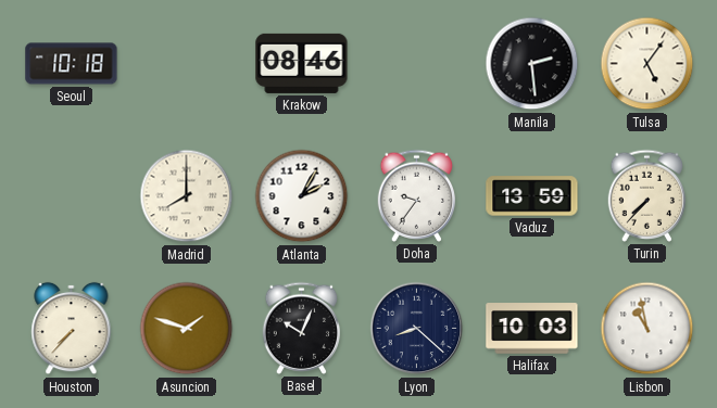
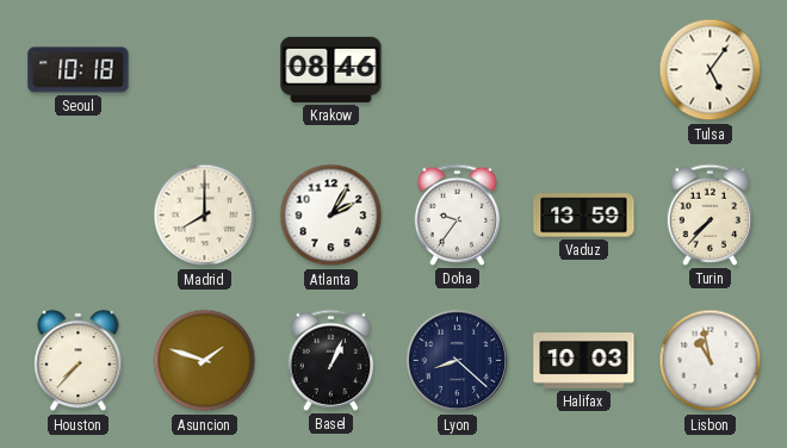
Manila: 2:29 -> none
Basel: 10:04 -> 1:04
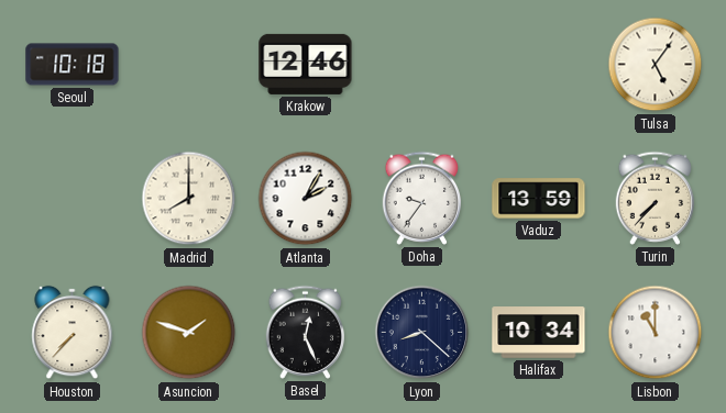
Krakow: 08:46 -> 12:46
Basel: 1:04 -> 12:26
Halifax: 10:03 -> 10:34
Lisbon: 10:58 -> 11:00
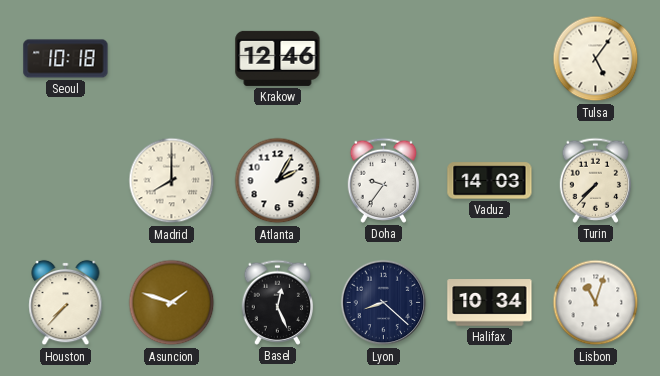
Vaduz: 13:59 -> 14:03
Lisbon: 11:00 -> 11:03
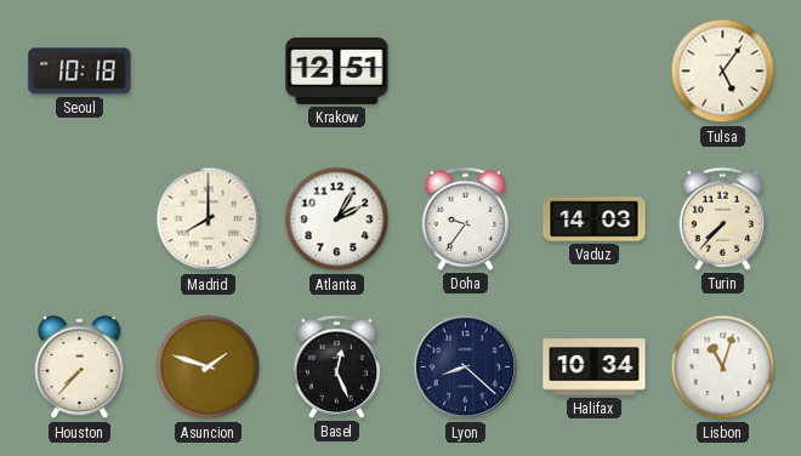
Krakow: 12:46 -> 12:51
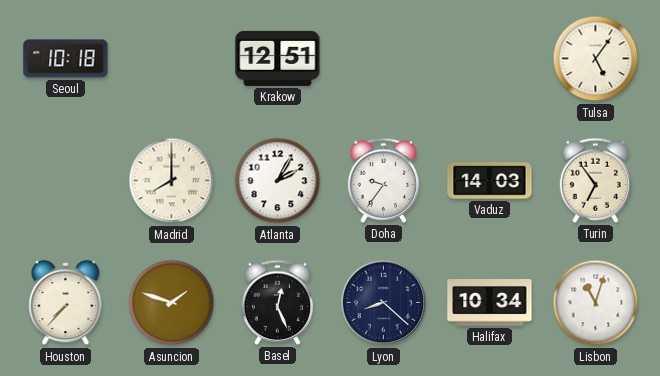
Turin: 7:37 -> 6:54
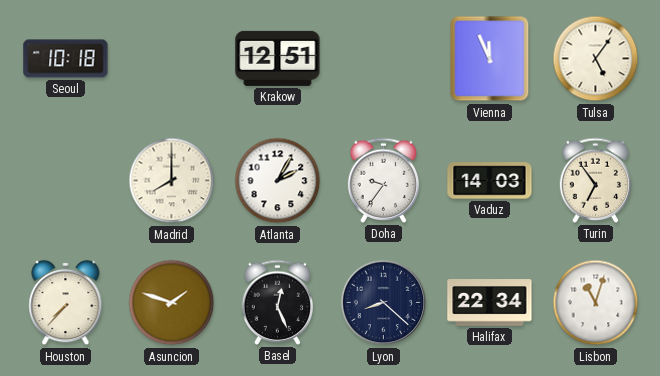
Vienna: none -> 11:56
Halifax: 10:34 -> 22:34
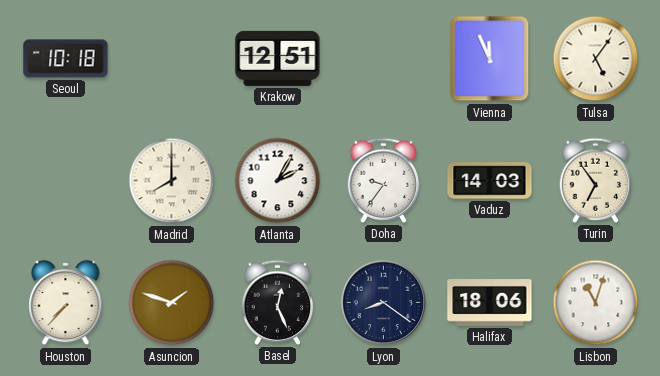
Lyon: 8:22 -> 8:21
Halifax: 22:34 -> 18:06
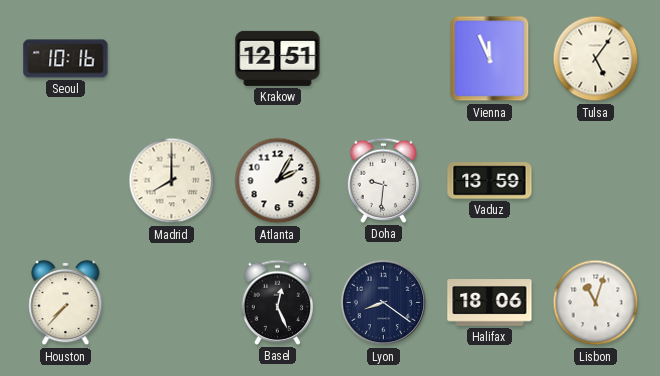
Seoul: 10:18 -> 10:16
Doha: 9:36 -> 9:31
Vaduz: 14:03 -> 13:59
Turin: 6:54 -> none
Asuncion: 1:48 -> none
